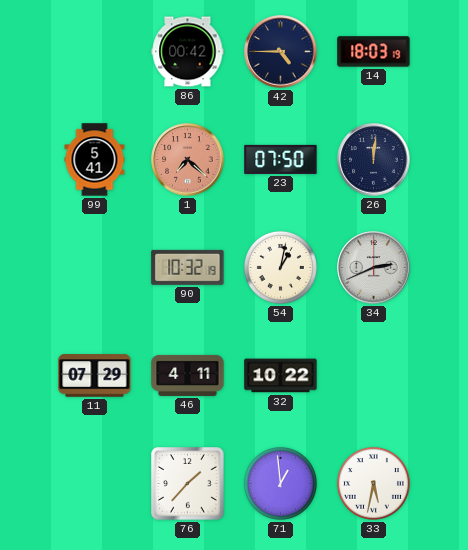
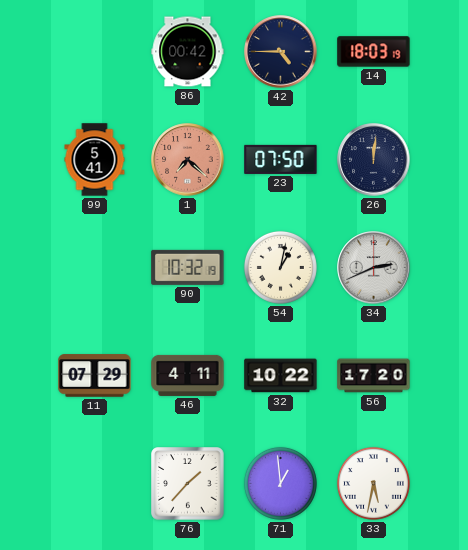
56: none -> 17:20
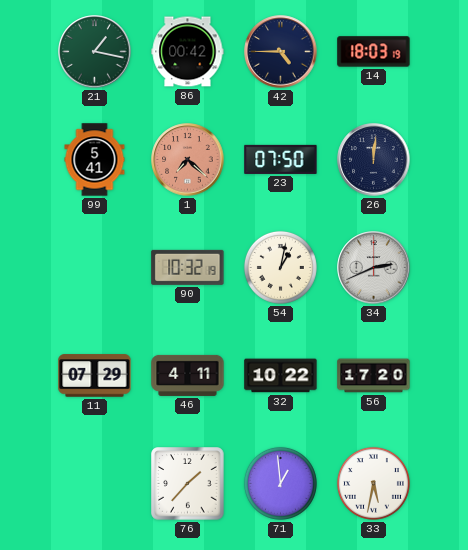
21: none -> 1:17
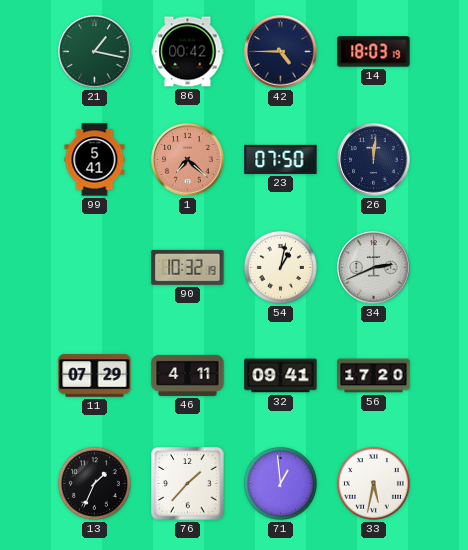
32: 10:22 -> 09:41
13: none -> 1:34
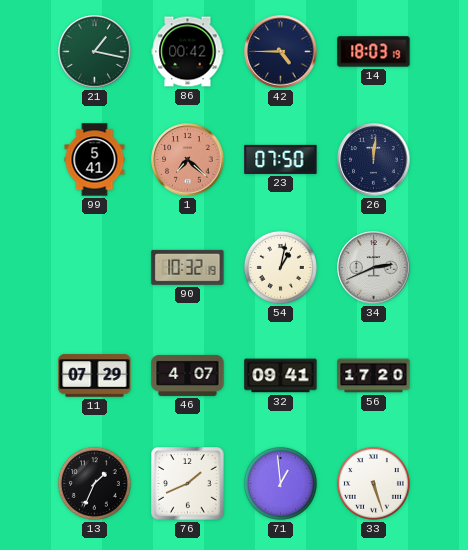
46: 4:11 -> 4:07
76: 1:37 -> 1:41
33: 5:32 -> 5:27
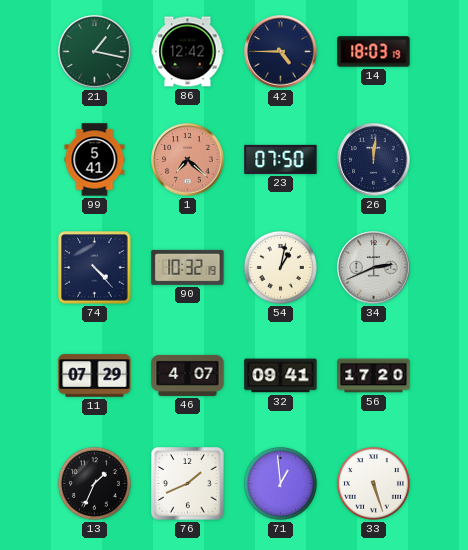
86: 00:42 -> 12:42
74: none -> 4:23
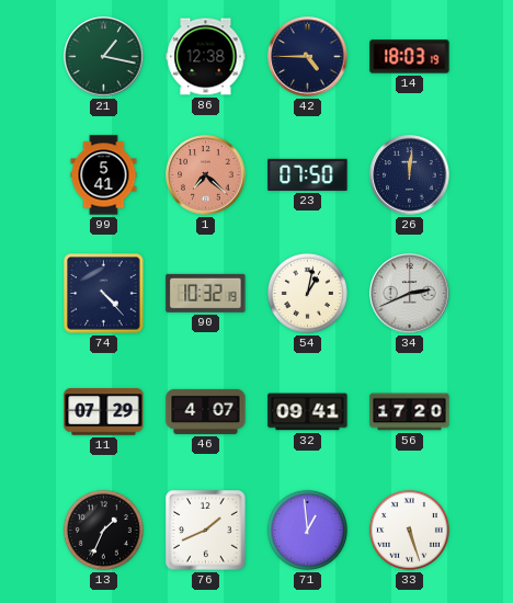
86: 12:42 -> 12:38
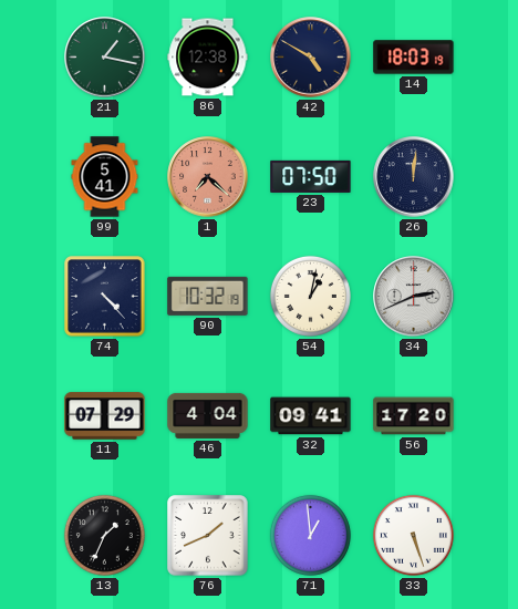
42: 4:45 -> 4:50
46: 4:07 -> 4:04
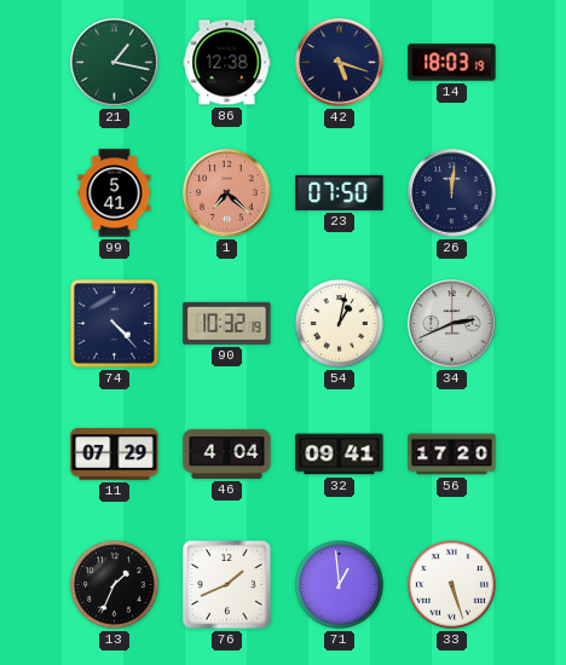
42: 4:50 -> 5:18
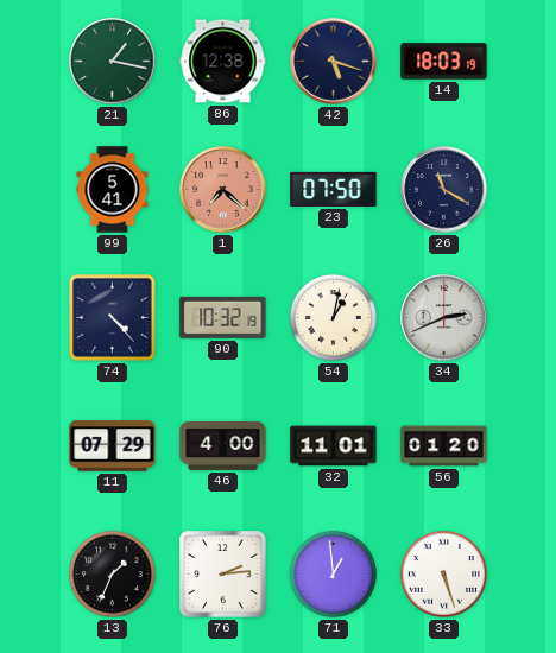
26: 12:01 -> 11:20
46: 4:04 -> 4:00
32: 09:41 -> 11:01
56: 17:20 -> 01:20
76: 1:41 -> 2:14
